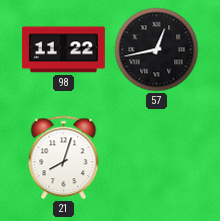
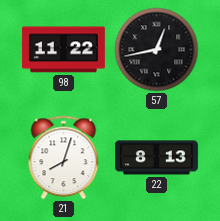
22: none -> 8:13
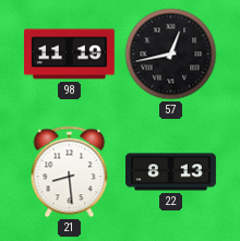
98: 11:22 -> 11:19
21: 8:03 -> 8:29
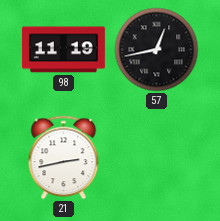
21: 8:29 -> 2:43
22: 8:13 -> none
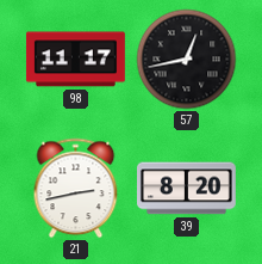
98: 11:19 -> 11:17
39: none -> 8:20
